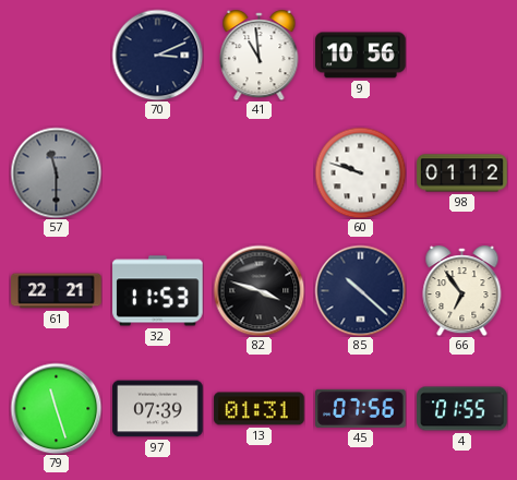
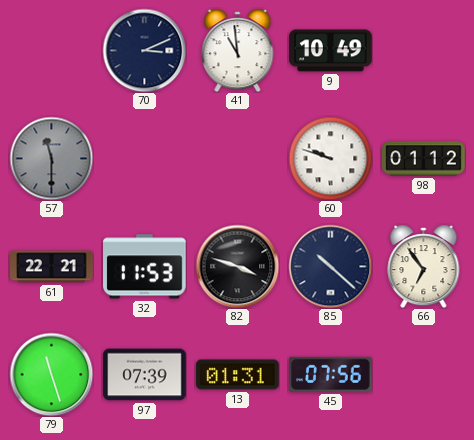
9: 10:56 -> 10:49
4: 01:55 -> none
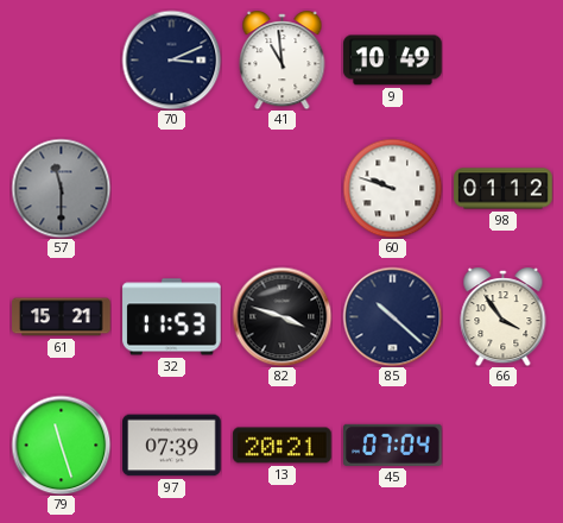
61: 22:21 -> 15:21
66: 6:54 -> 3:54
13: 01:31 -> 20:21
45: 07:56 -> 07:04
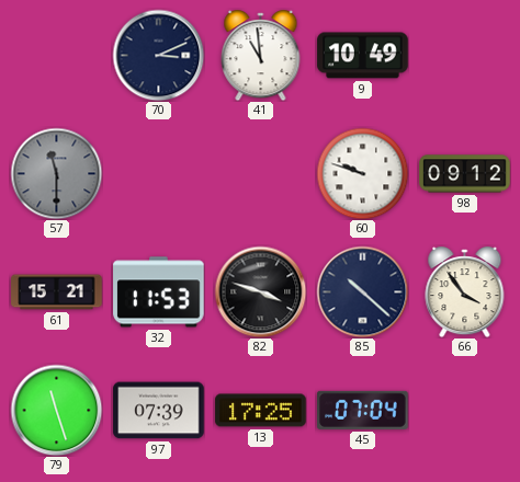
98: 01:12 -> 09:12
13: 20:21 -> 17:25
